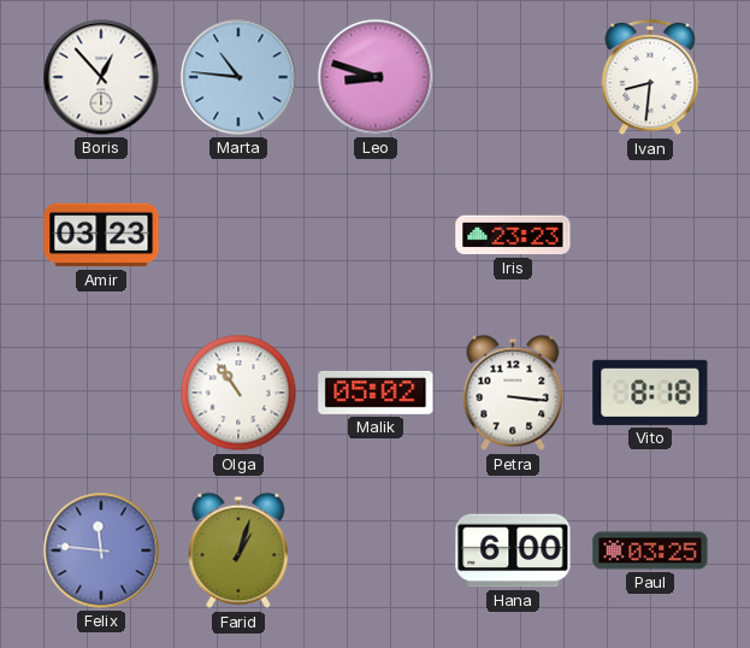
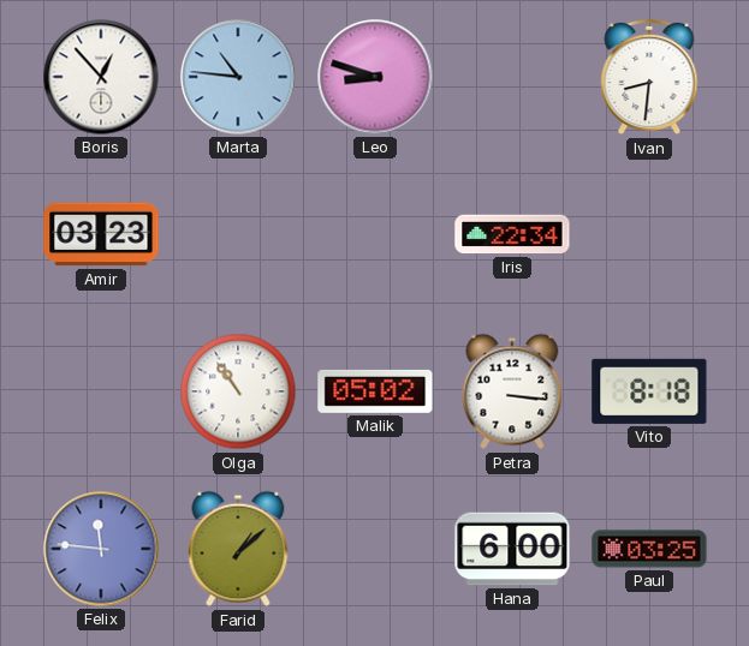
Iris: 23:23 -> 22:34
Farid: 1:03 -> 1:08
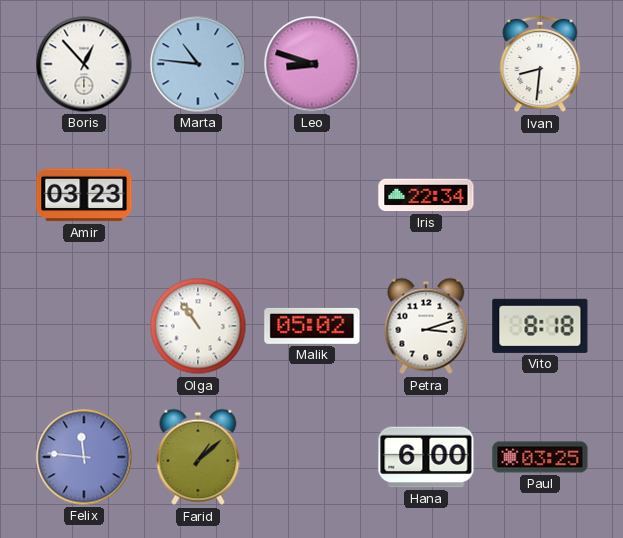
Petra: 3:16 -> 3:12
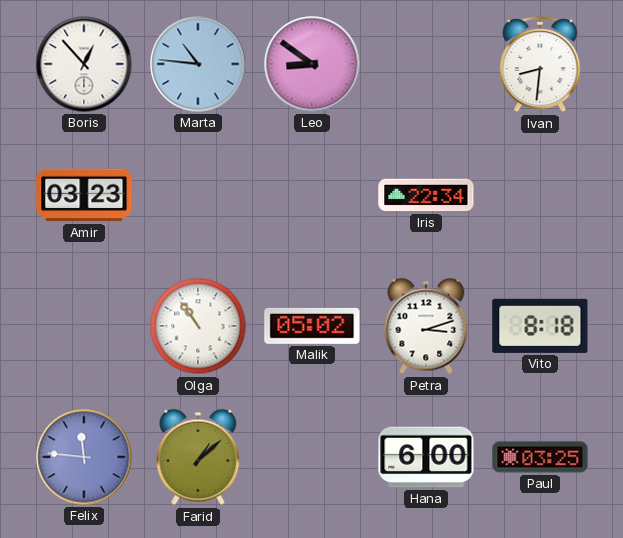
Leo: 8:48 -> 8:51
